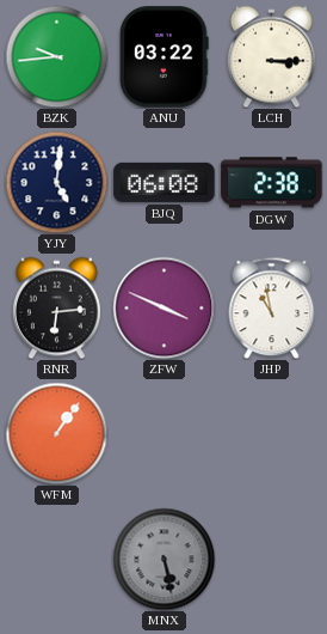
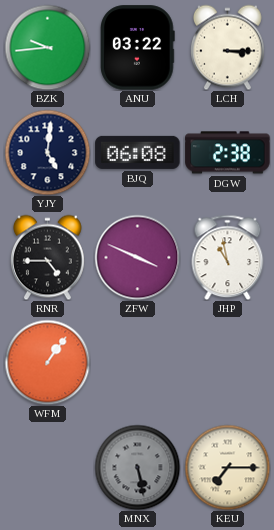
RNR: 6:14 -> 4:45
KEU: none -> 7:15
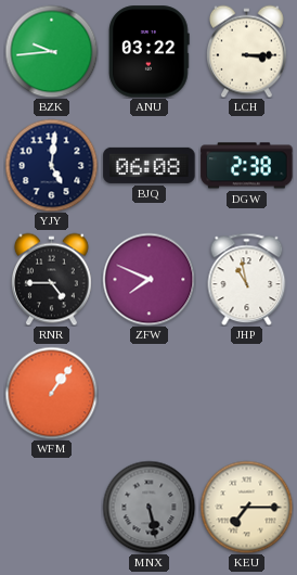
ZFW: 3:49 -> 7:49
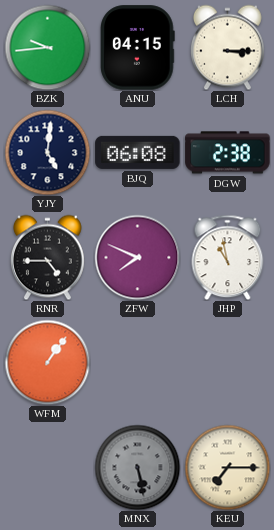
ANU: 03:22 -> 04:15
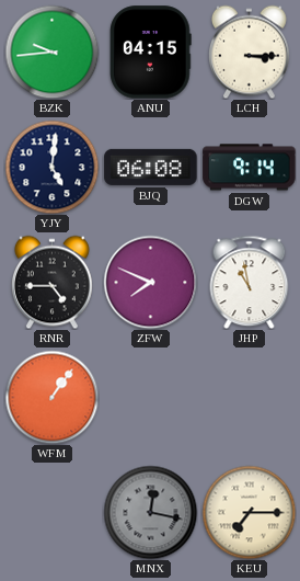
DGW: 2:38 -> 9:14
MNX: 5:28 -> 12:17
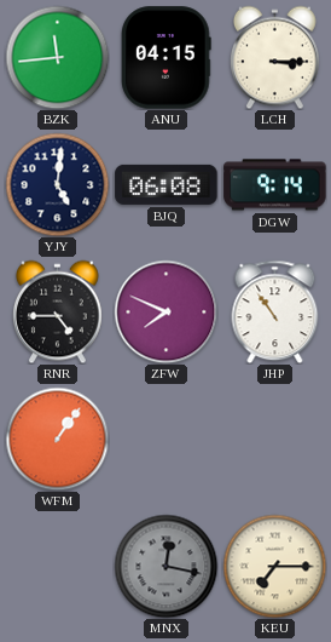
BZK: 9:44 -> 11:44
JHP: 10:58 -> 10:54
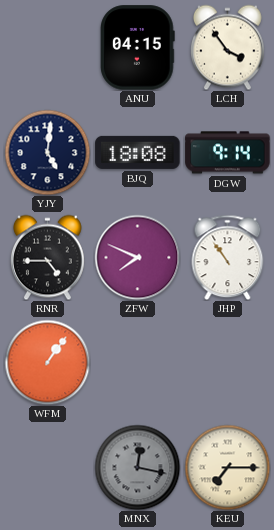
BZK: 11:44 -> none
LCH: 3:15 -> 3:54
BJQ: 06:08 -> 18:08
